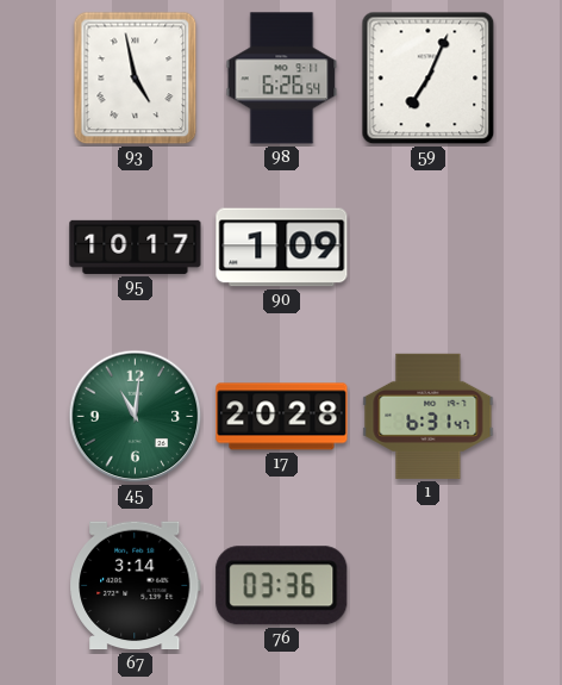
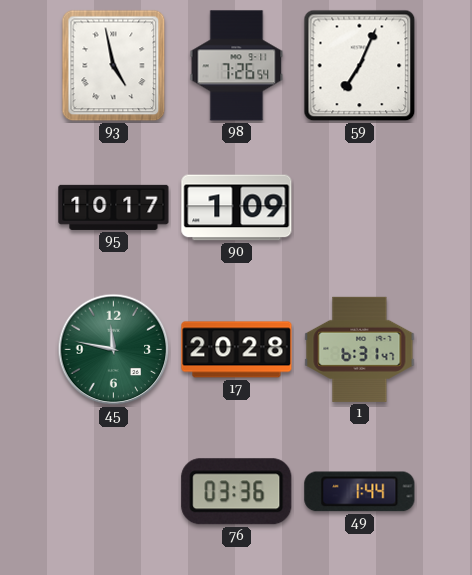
98: 6:26 -> 7:26
45: 11:01 -> 11:47
67: 3:14 -> none
49: none -> 1:44
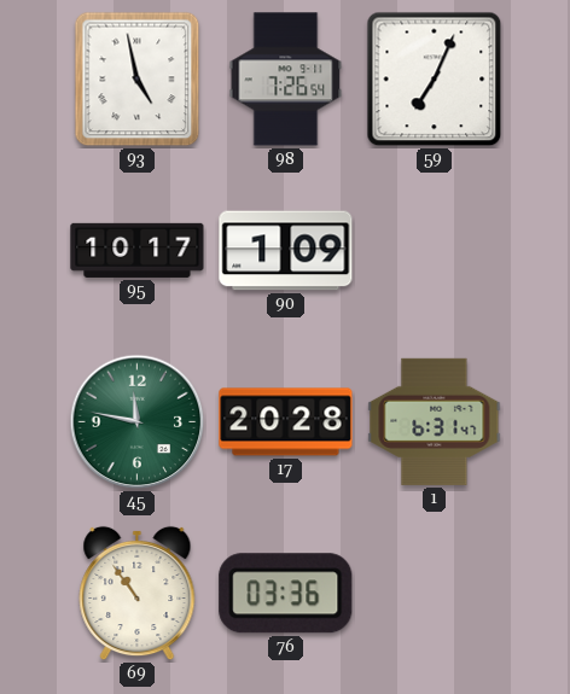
69: none -> 10:54
49: 1:44 -> none
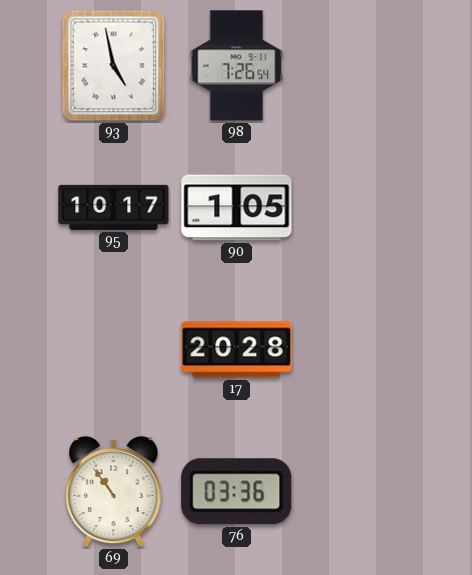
59: 7:04 -> none
90: 1:09 -> 1:05
45: 11:47 -> none
1: 6:31 -> none
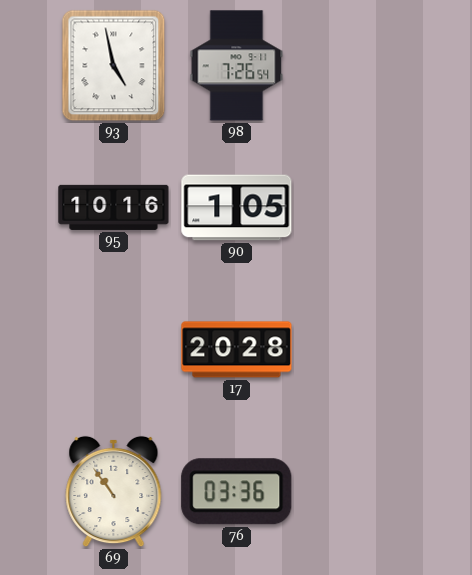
95: 10:17 -> 10:16
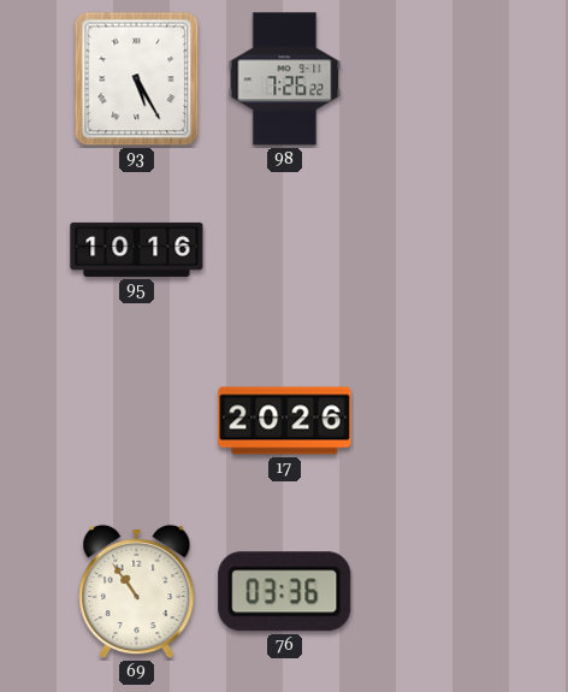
93: 4:58 -> 5:25
98: 7:26:54 -> 7:26:22
90: 1:05 -> none
17: 20:28 -> 20:26
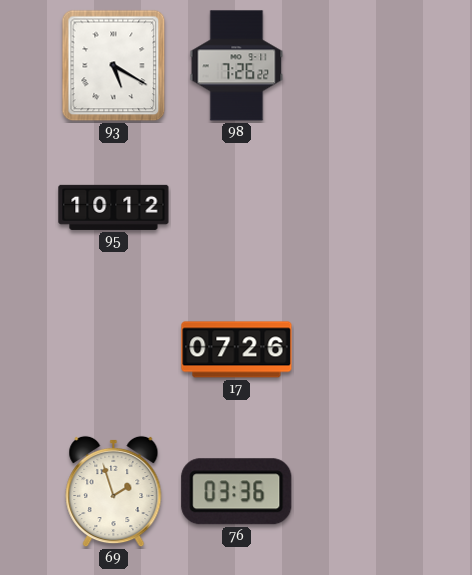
93: 5:25 -> 5:20
95: 10:16 -> 10:12
17: 20:26 -> 07:26
69: 10:54 -> 1:57
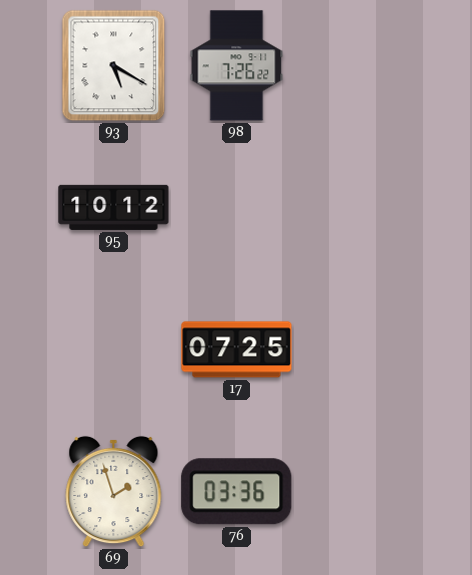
17: 07:26 -> 07:25
